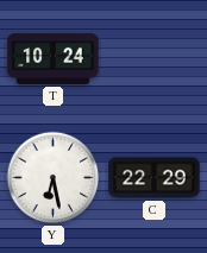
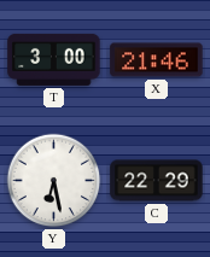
T: 10:24 -> 3:00
X: none -> 21:46
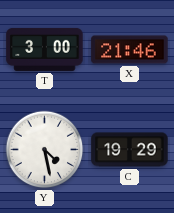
Y: 6:28 -> 4:28
C: 22:29 -> 19:29
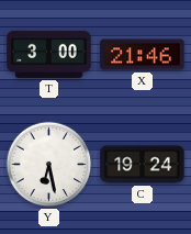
Y: 4:28 -> 6:28
C: 19:29 -> 19:24
